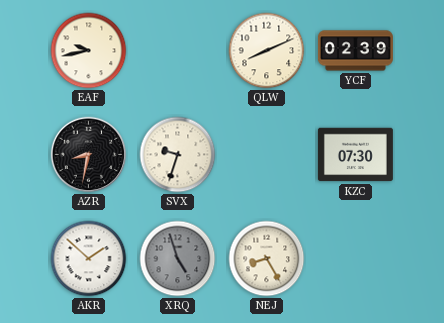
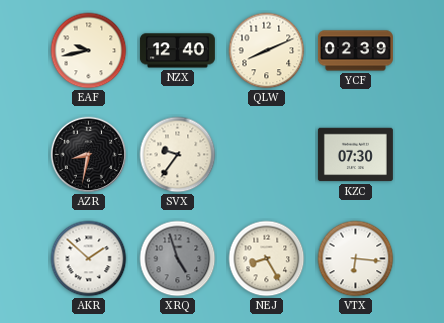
NZX: none -> 12:40
SVX: 9:33 -> 9:36
VTX: none -> 6:16
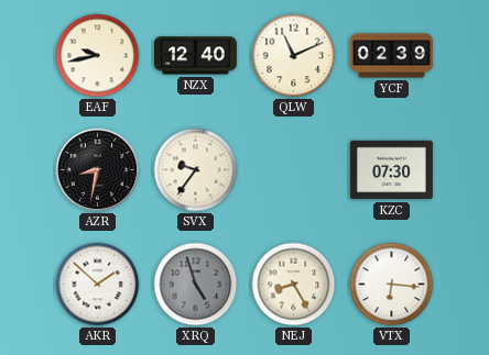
QLW: 8:11 -> 11:11
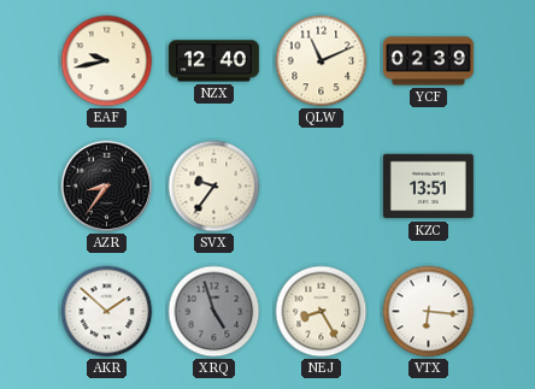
AZR: 8:32 -> 8:36
KZC: 07:30 -> 13:51
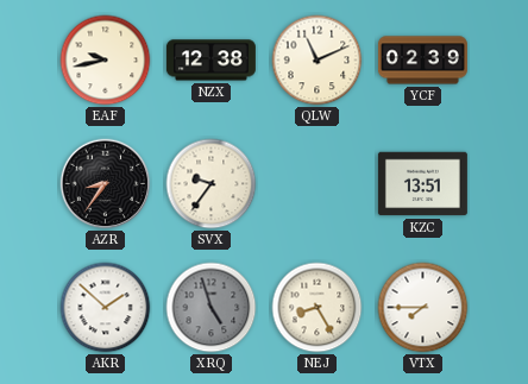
NZX: 12:40 -> 12:38
VTX: 6:16 -> 7:45
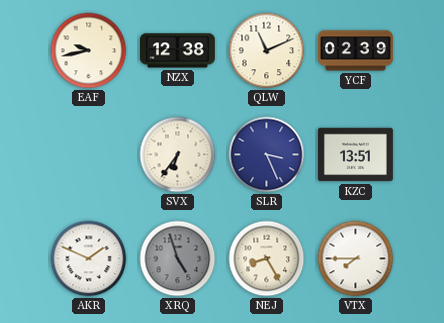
AZR: 8:36 -> none
SVX: 9:36 -> 6:36
SLR: none -> 3:26
AKR: 1:52 -> 1:49
